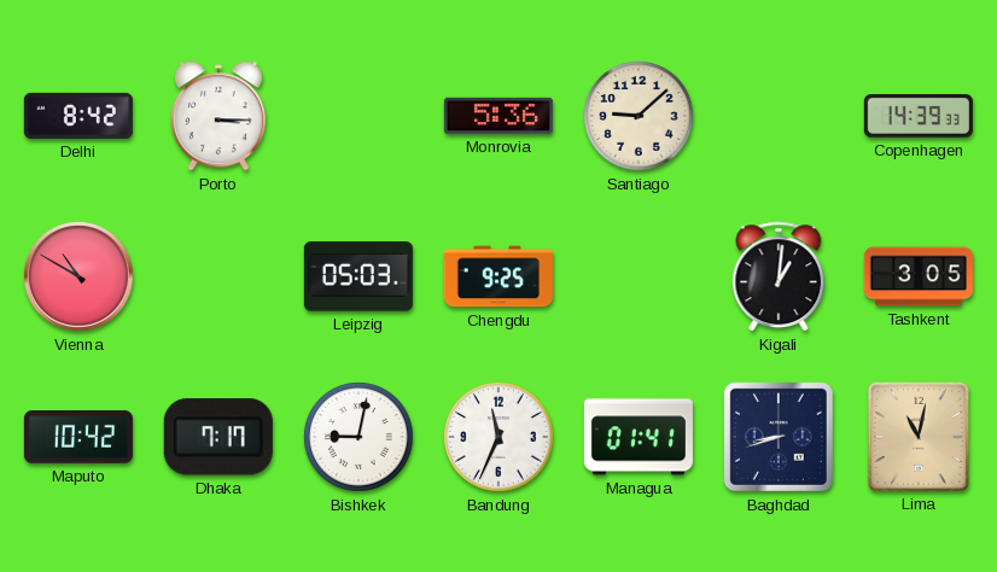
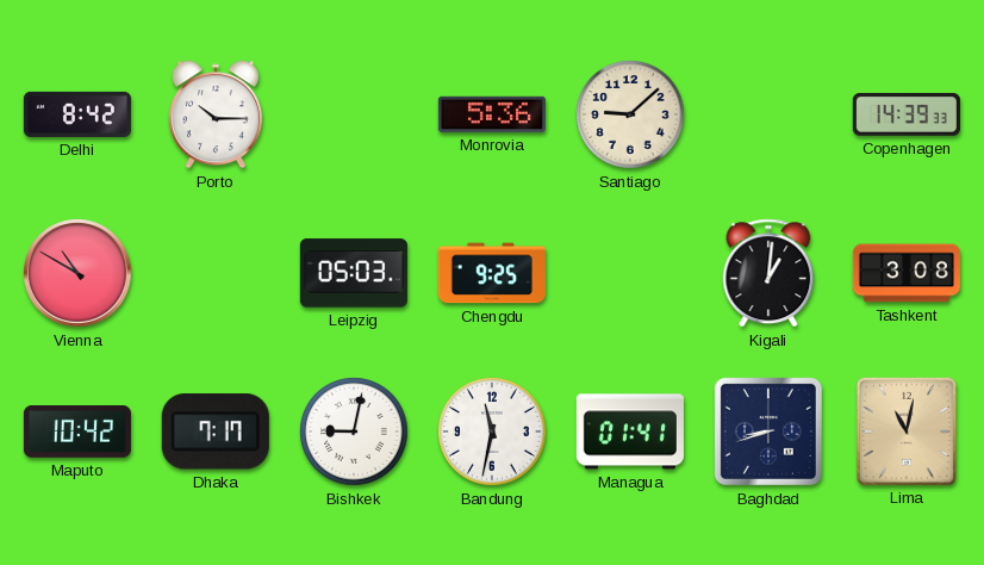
Porto: 3:15 -> 10:15
Tashkent: 3:05 -> 3:08
Bandung: 11:34 -> 11:32
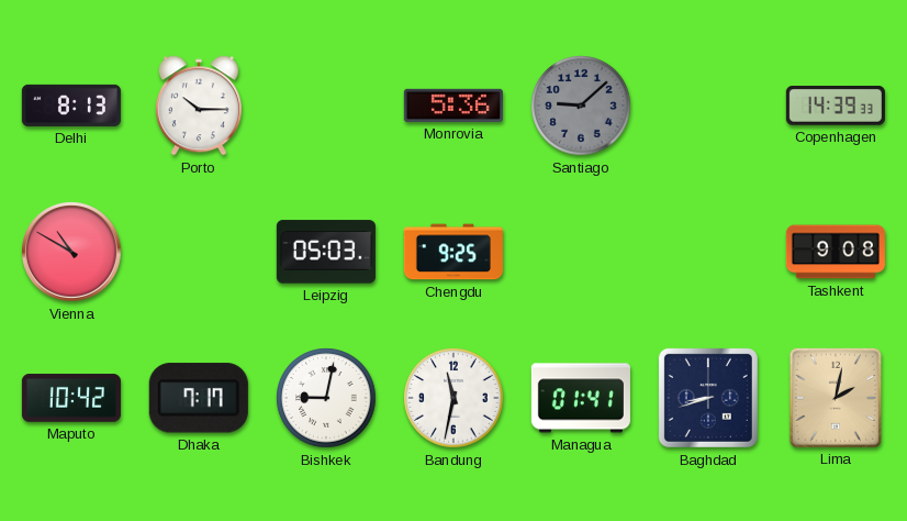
Delhi: 8:42 -> 8:13
Santiago dial: cream -> grey
Kigali: 1:01 -> none
Tashkent: 3:08 -> 9:08
Lima: 11:02 -> 2:02
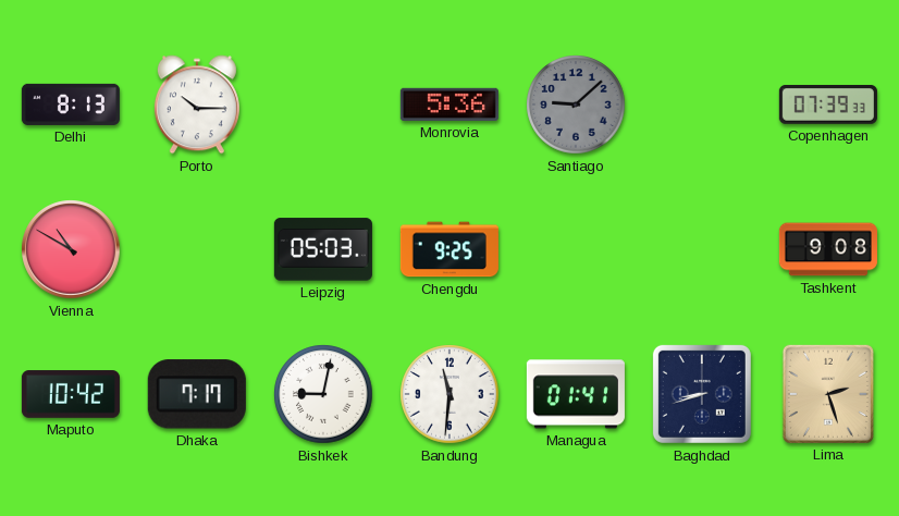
Copenhagen: 14:39 -> 07:39
Bandung: 11:32 -> 11:31
Lima: 2:02 -> 2:27
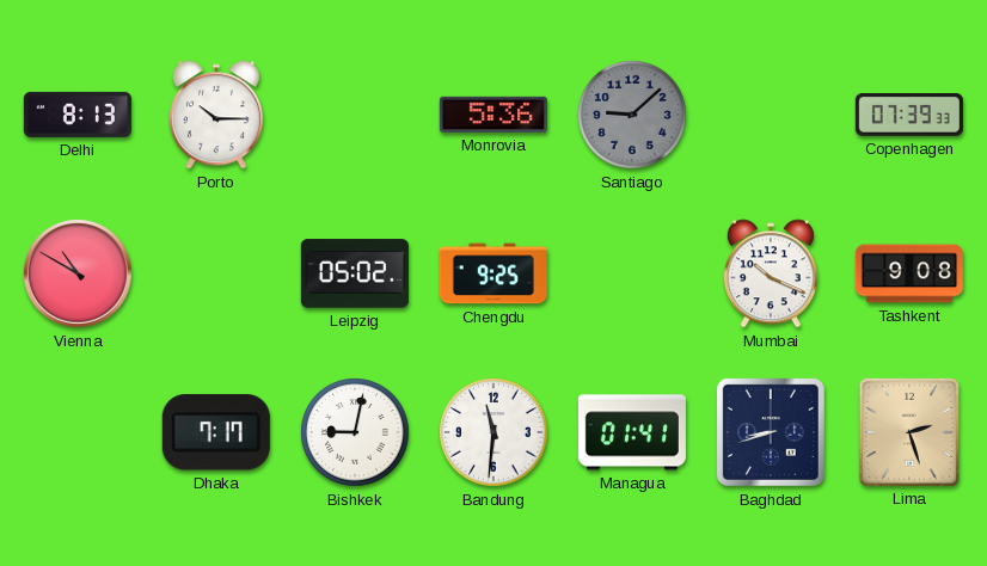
Leipzig: 05:03 -> 05:02
Mumbai: none -> 10:19
Maputo: 10:42 -> none
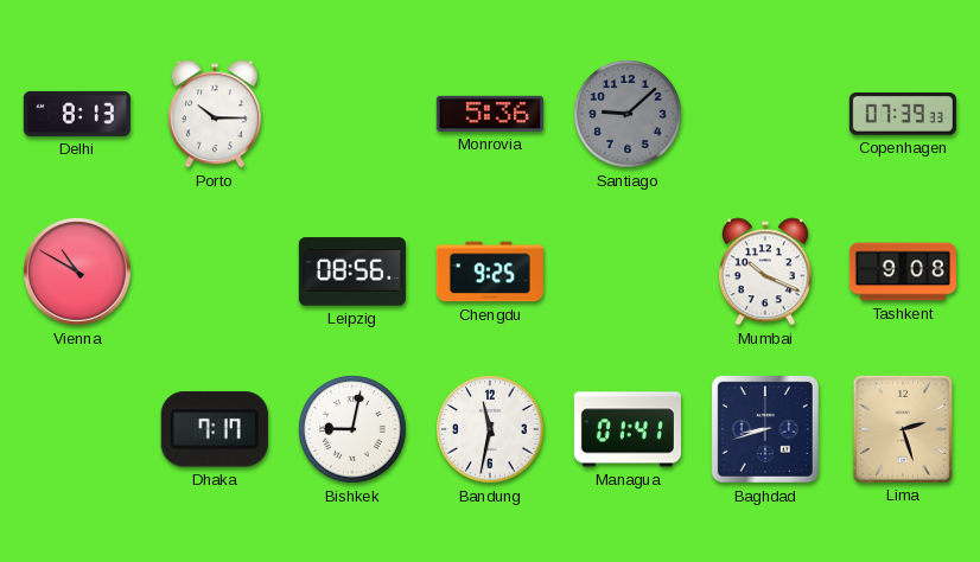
Leipzig: 05:02 -> 08:56
Bandung: 11:31 -> 11:32
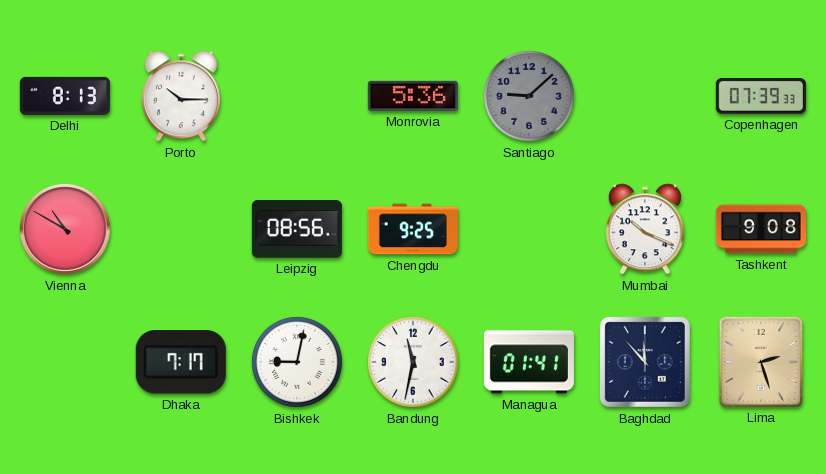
Baghdad: 8:42 -> 11:53
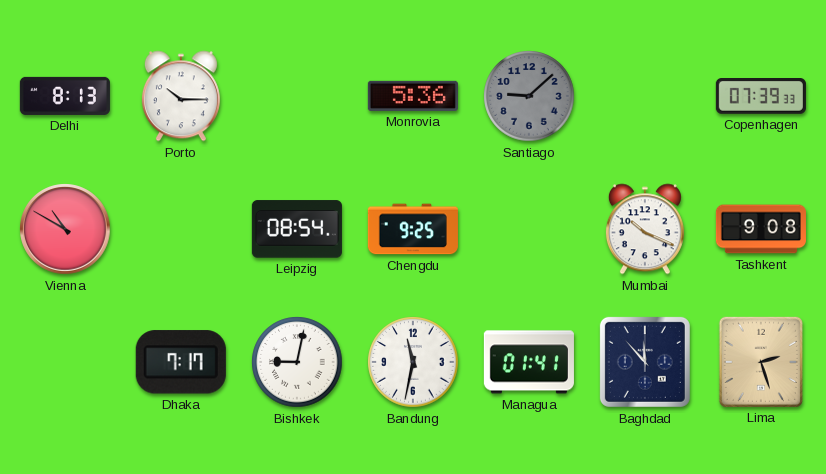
Leipzig: 08:56 -> 08:54
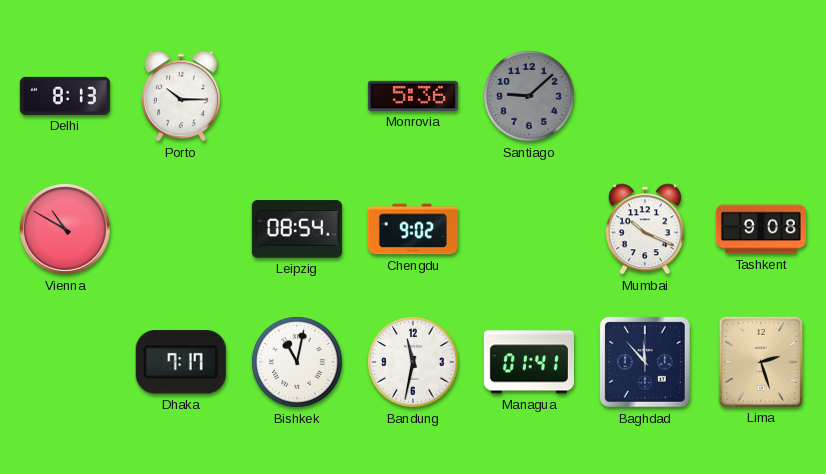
Copenhagen: 07:39 -> none
Chengdu: 9:25 -> 9:02
Bishkek: 9:02 -> 11:02
